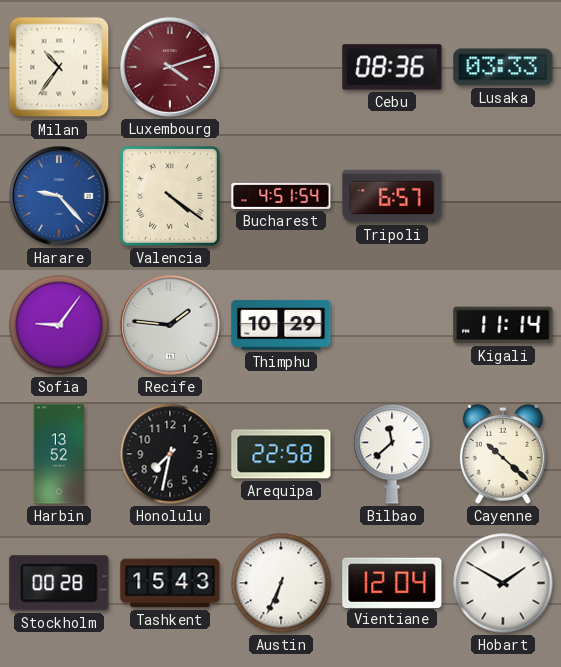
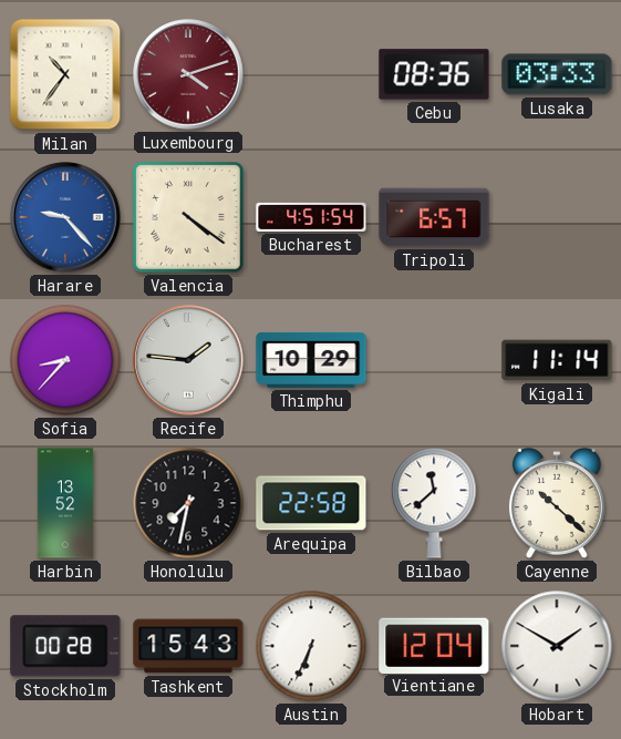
Sofia: 9:06 -> 8:37
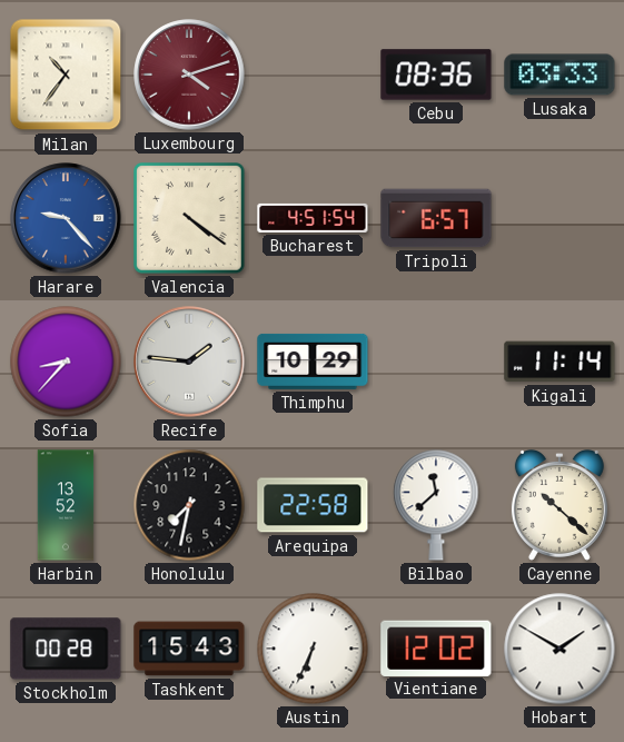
Vientiane: 12:04 -> 12:02
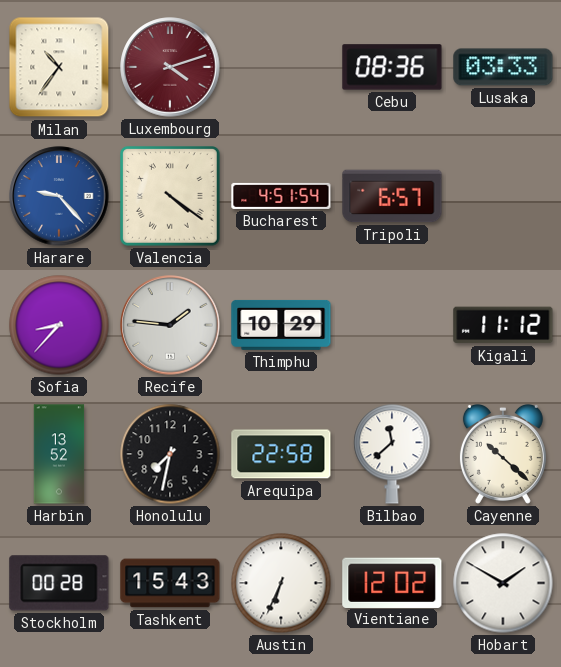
Kigali: 11:14 -> 11:12
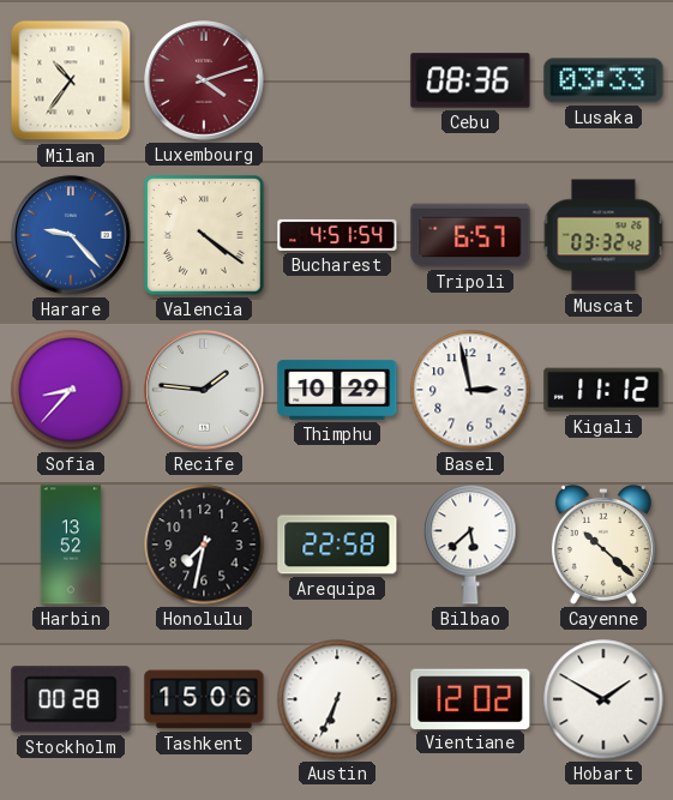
Muscat: none -> 03:32
Basel: none -> 2:58
Bilbao: 11:38 -> 5:38
Tashkent: 15:43 -> 15:06
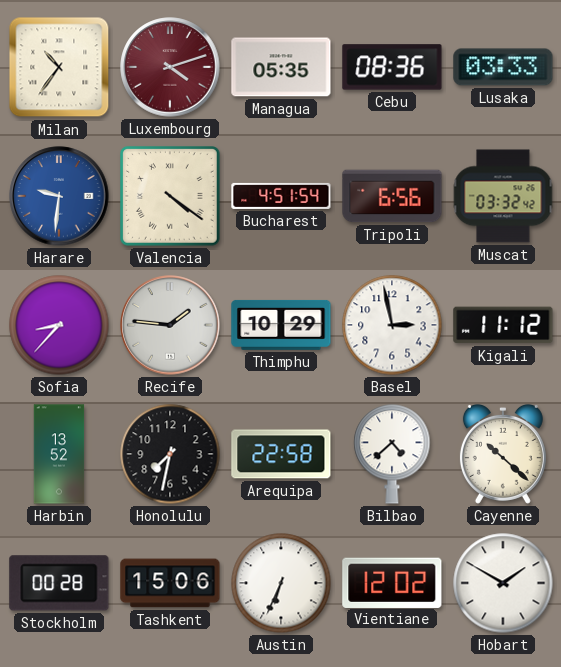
Managua: none -> 05:35
Harare: 9:23 -> 9:31
Tripoli: 6:57 -> 6:56
Bilbao: 5:38 -> 4:38
